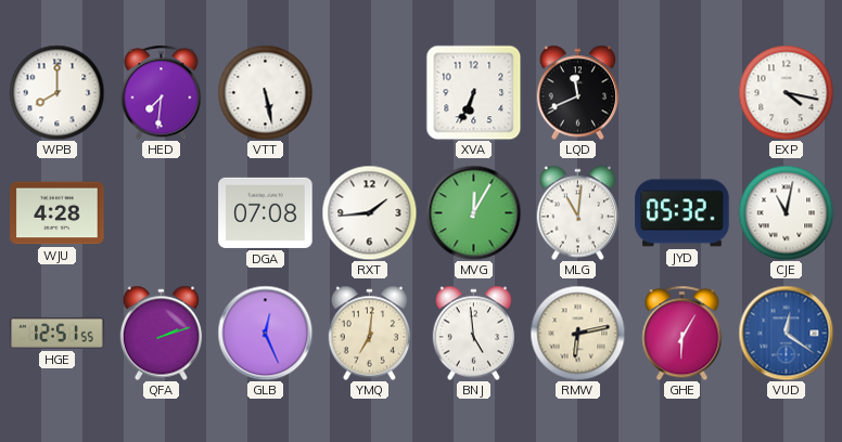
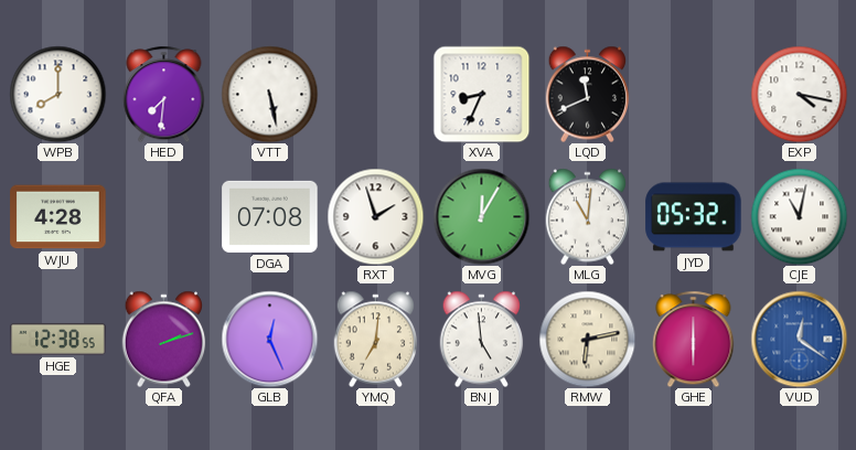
XVA: 6:34 -> 8:34
RXT: 1:44 -> 1:57
HGE: 12:51 -> 12:38
GHE: 6:05 -> 6:00
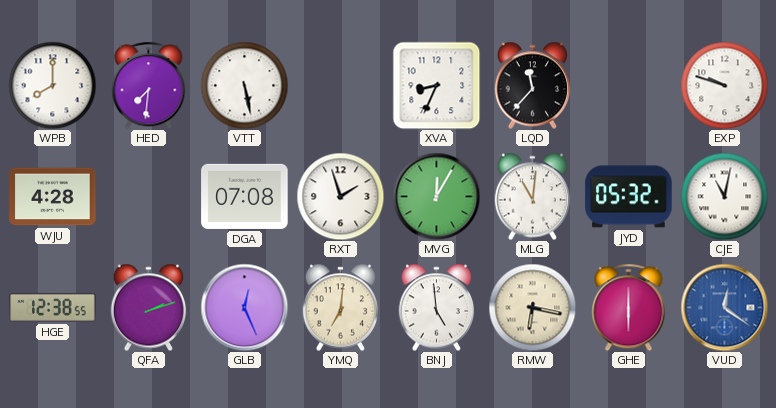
LQD: 11:41 -> 11:37
EXP: 4:17 -> 9:48
RMW: 6:13 -> 6:17
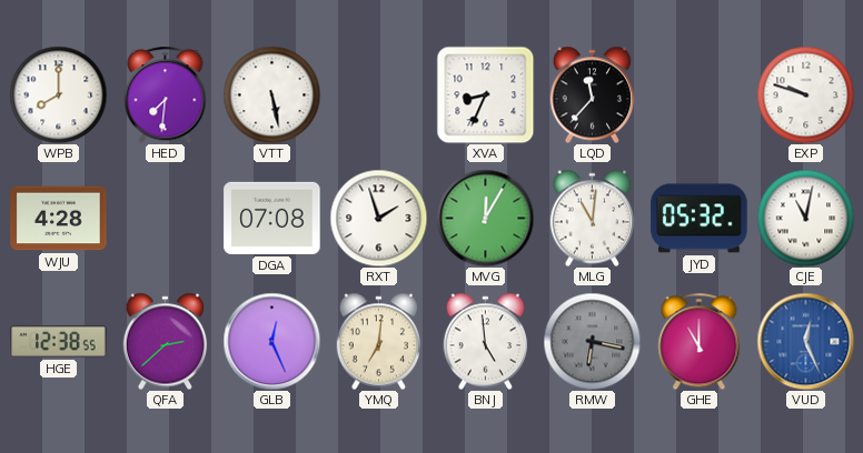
QFA: 2:12 -> 2:38
RMW dial: cream -> grey
GHE: 6:00 -> 11:00
VUD: 12:21 -> 12:26
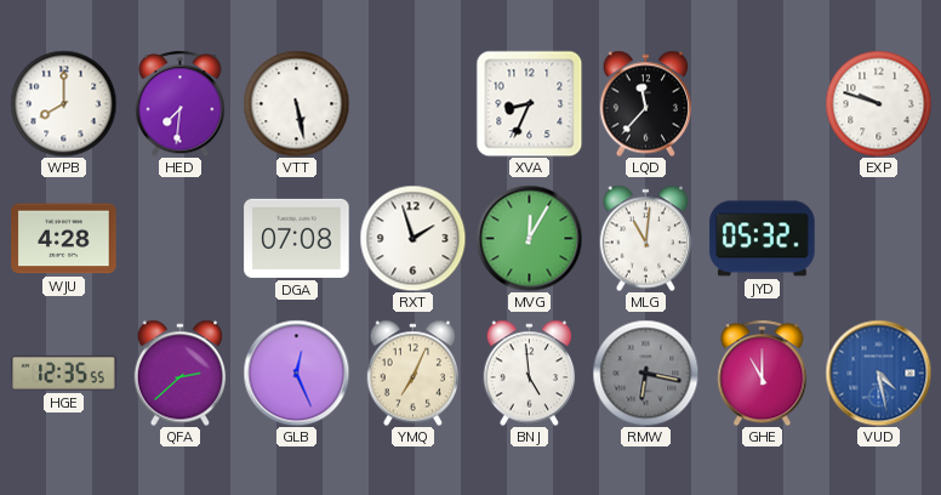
CJE: 11:02 -> none
HGE: 12:38 -> 12:35
YMQ: 7:01 -> 7:04
VUD: 12:26 -> 4:28
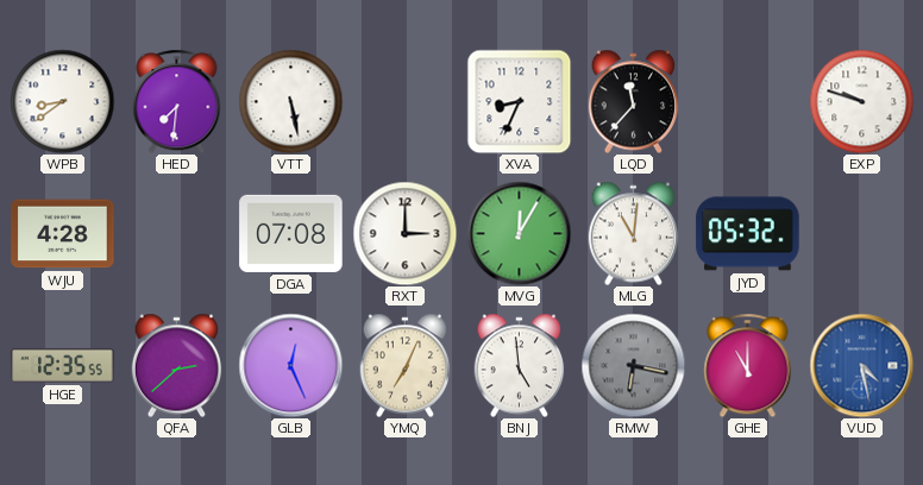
WPB: 8:00 -> 8:39
RXT: 1:57 -> 3:00
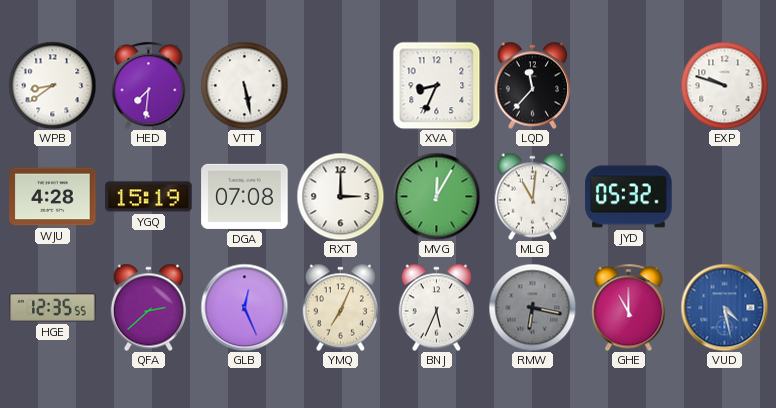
YGQ: none -> 15:19
BNJ: 4:59 -> 5:34
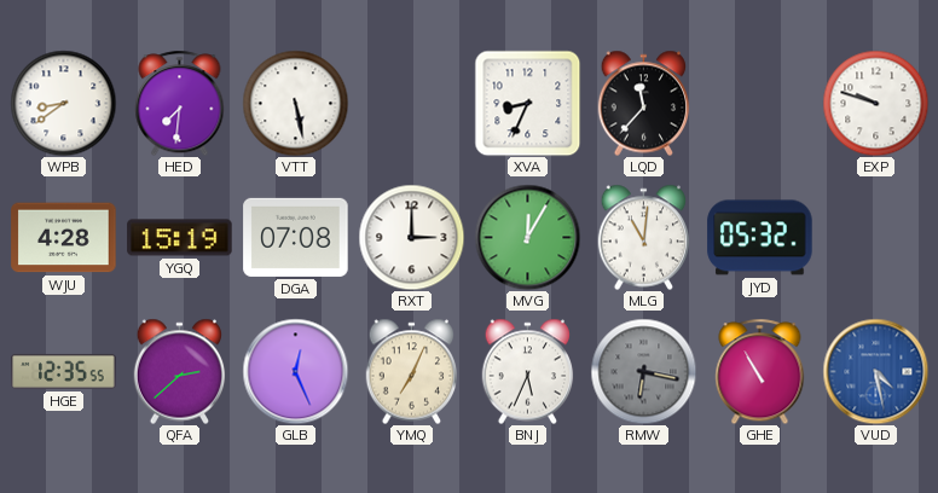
GHE: 11:00 -> 10:55
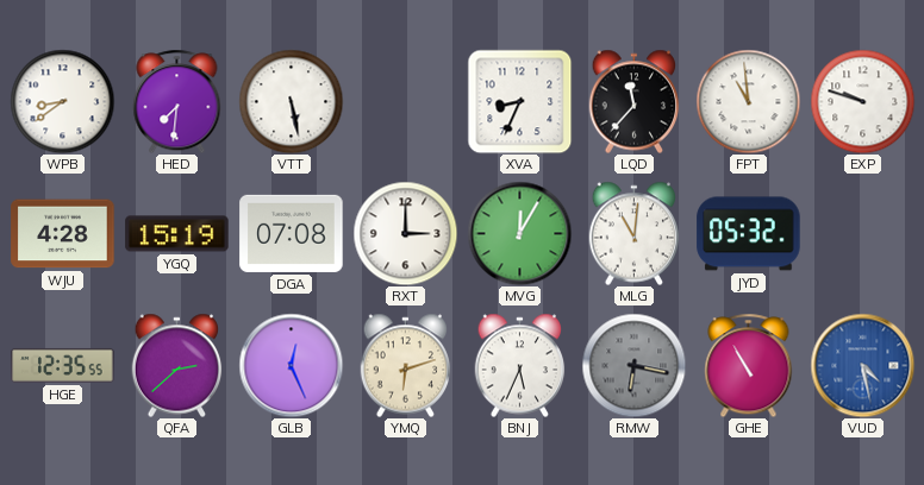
FPT: none -> 10:59
YMQ: 7:04 -> 6:12
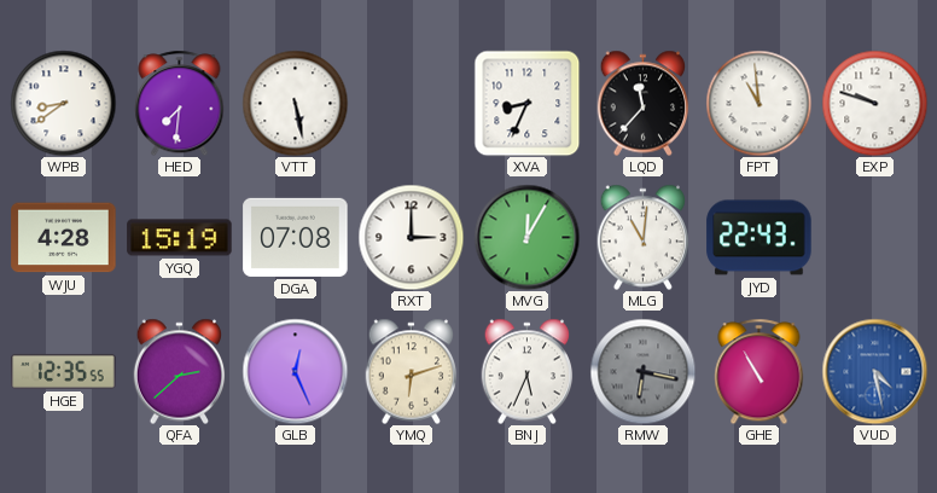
JYD: 05:32 -> 22:43
